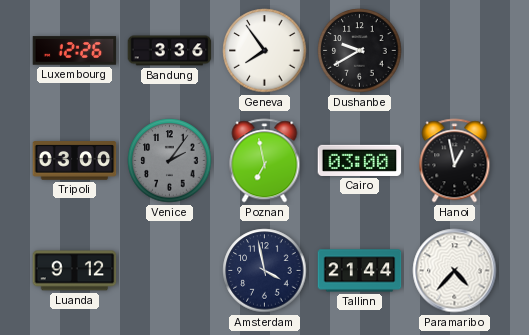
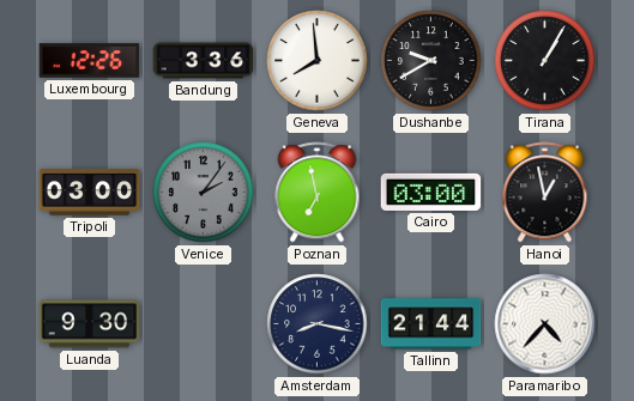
Geneva: 7:54 -> 7:59
Tirana: none -> 1:05
Luanda: 9:12 -> 9:30
Amsterdam: 3:58 -> 8:17
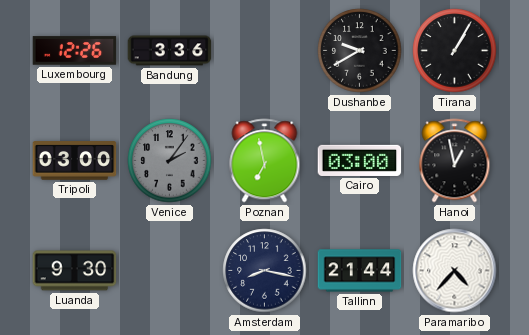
Geneva: 7:59 -> none
